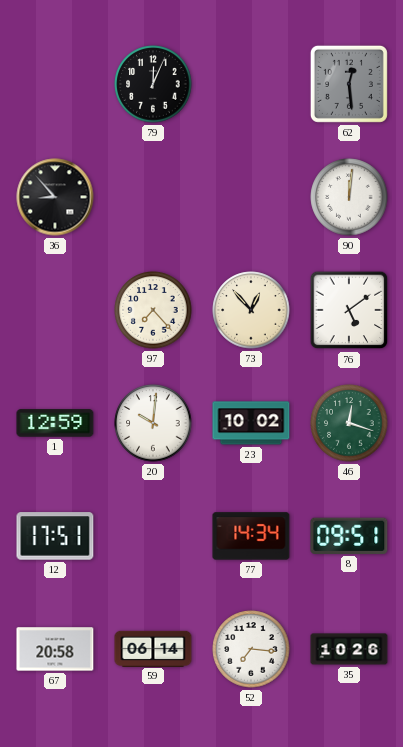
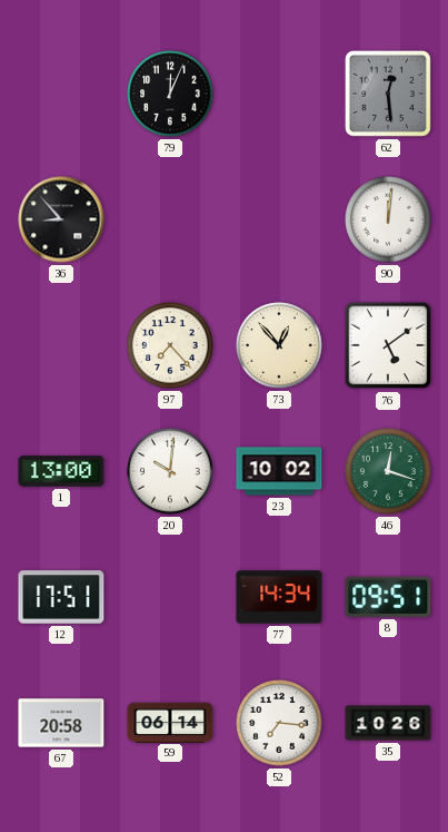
1: 12:59 -> 13:00
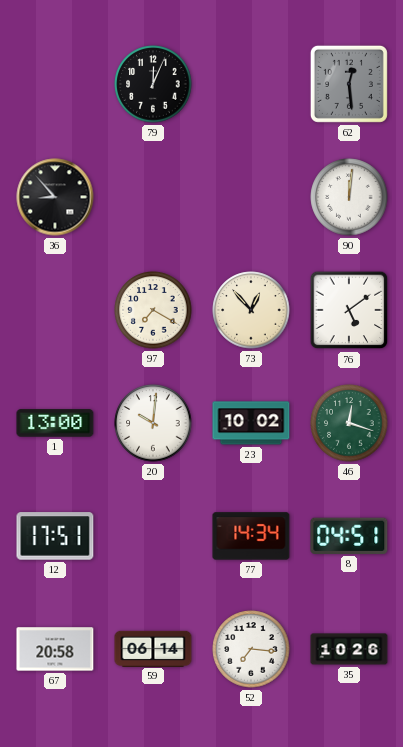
97: 7:23 -> 7:20
8: 09:51 -> 04:51
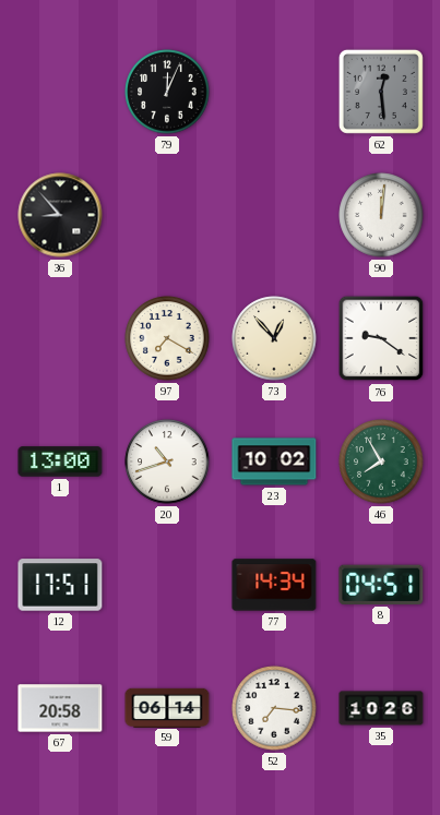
76: 5:09 -> 9:21
20: 10:01 -> 10:42
46: 12:18 -> 7:55
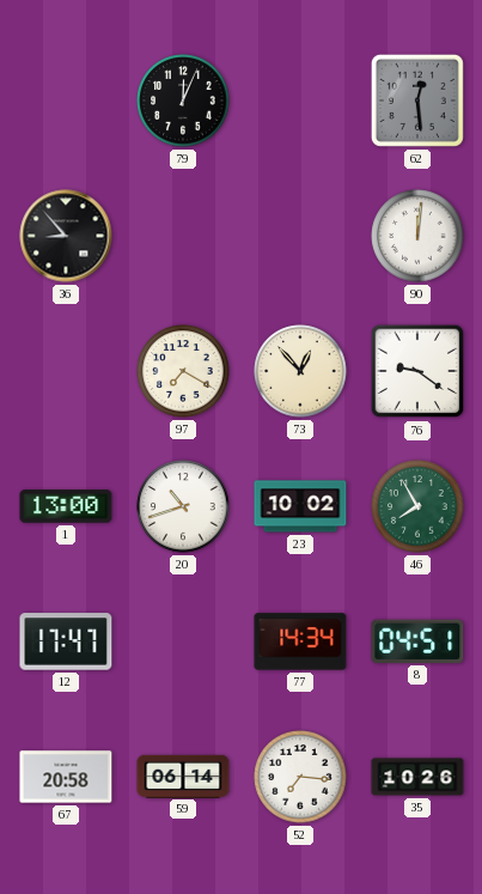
12: 17:51 -> 17:47
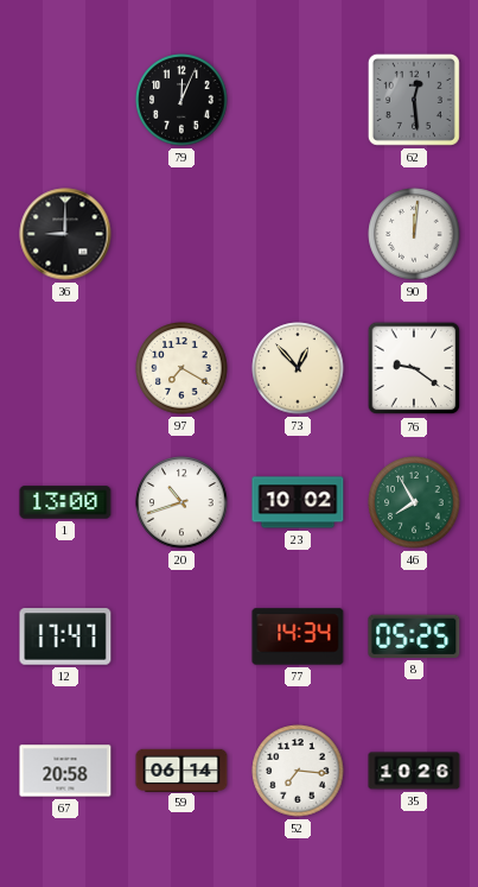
36: 8:53 -> 9:00
8: 04:51 -> 05:25
